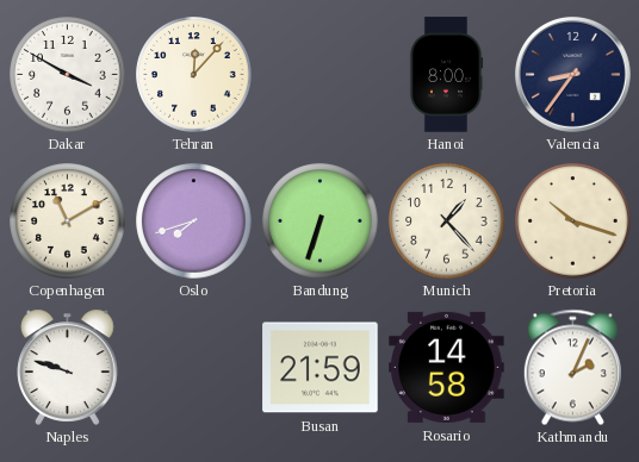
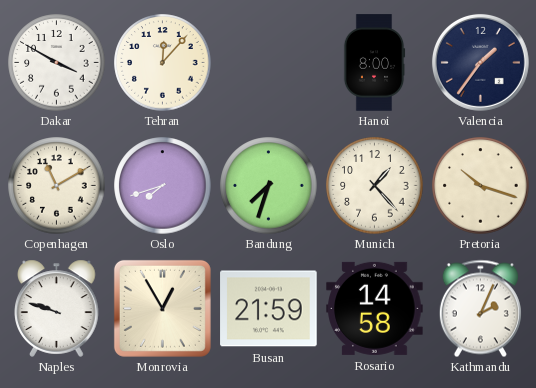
Valencia: 8:36 -> 1:36
Bandung: 6:33 -> 7:33
Monrovia: none -> 12:55
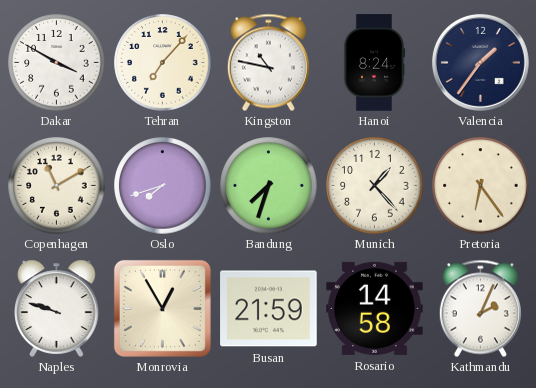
Tehran: 12:07 -> 7:07
Kingston: none -> 10:47
Hanoi: 8:00 -> 8:24
Pretoria: 10:18 -> 6:24
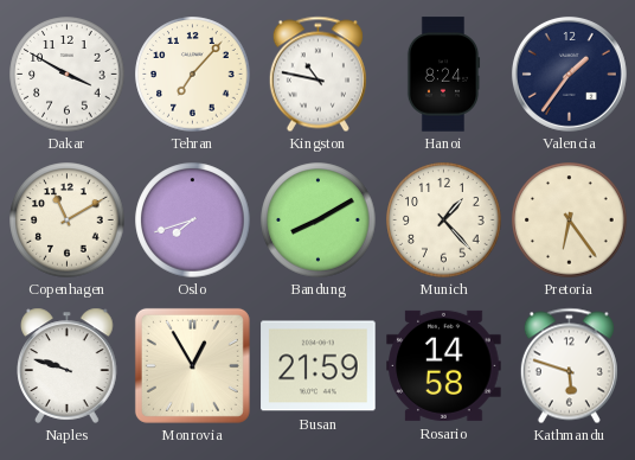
Bandung: 7:33 -> 8:10
Kathmandu: 2:04 -> 5:48
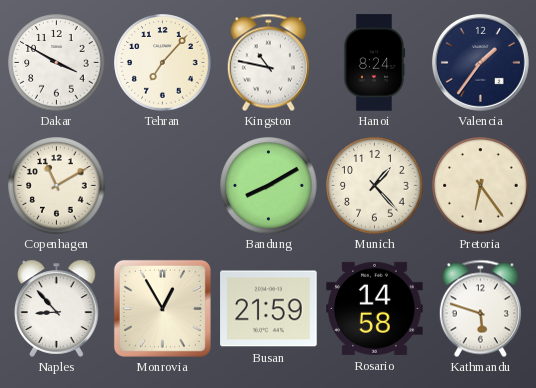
Oslo: 7:42 -> none
Naples: 9:48 -> 8:53
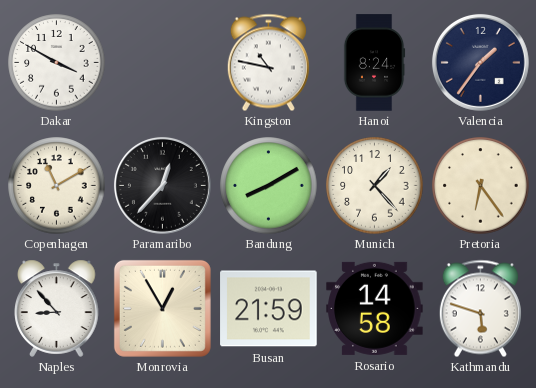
Tehran: 7:07 -> none
Paramaribo: none -> 12:37
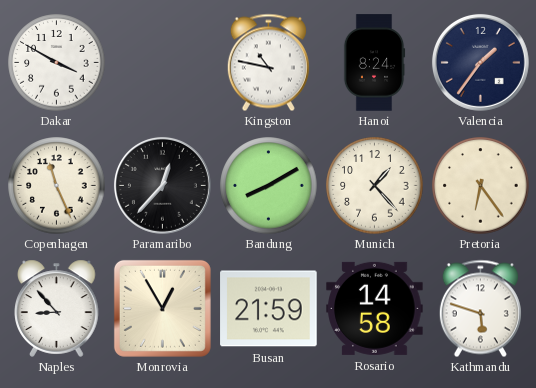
Copenhagen: 11:10 -> 11:26
